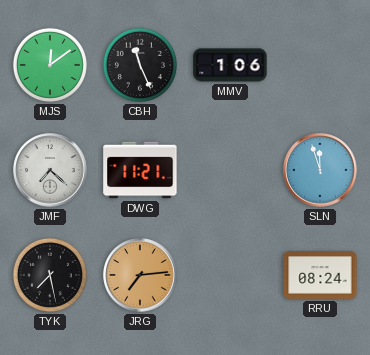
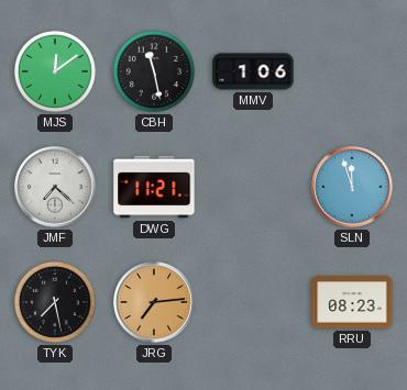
CBH: 11:26 -> 11:28
RRU: 08:24 -> 08:23
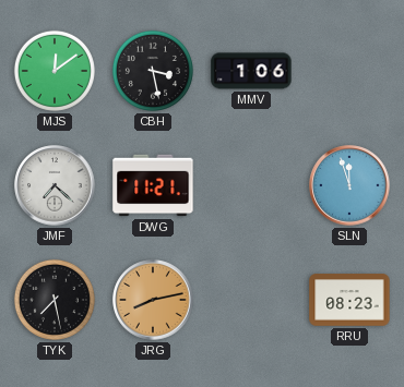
CBH: 11:28 -> 3:28
JRG: 7:14 -> 8:13
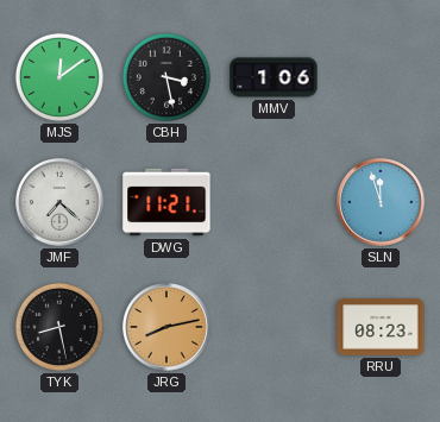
TYK: 7:28 -> 8:28
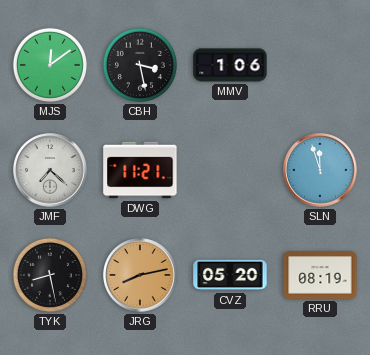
CVZ: none -> 05:20
RRU: 08:23 -> 08:19
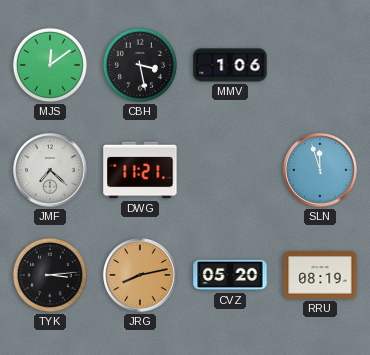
TYK: 8:28 -> 3:14
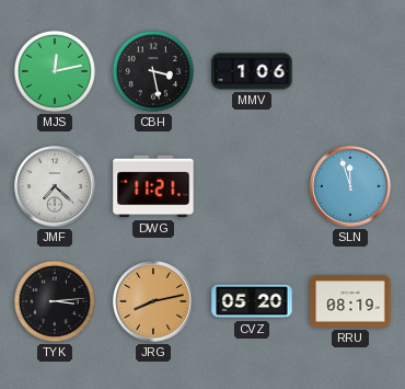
MJS: 12:09 -> 12:13
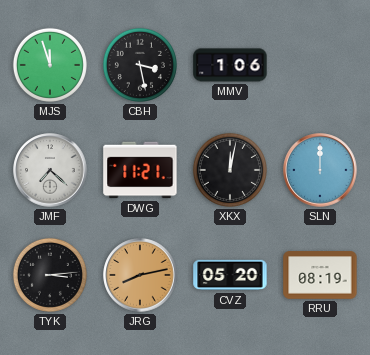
MJS: 12:13 -> 11:57
XKX: none -> 12:02
SLN: 11:57 -> 12:00
